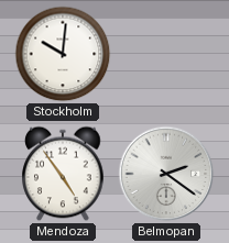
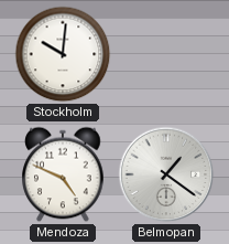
Mendoza: 4:54 -> 4:49
Belmopan: 2:21 -> 1:21
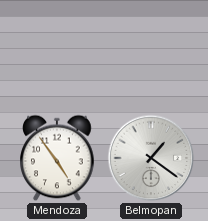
Stockholm: 10:01 -> none
Mendoza: 4:49 -> 4:54
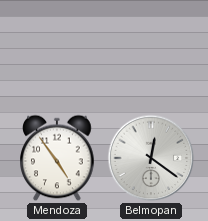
Belmopan: 1:21 -> 12:21
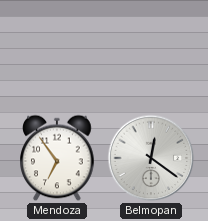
Mendoza: 4:54 -> 6:54
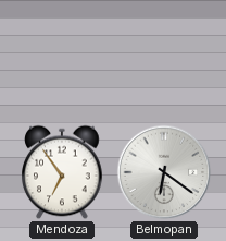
Belmopan: 12:21 -> 6:21
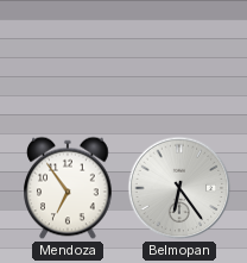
Belmopan: 6:21 -> 6:24
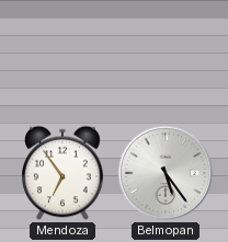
Belmopan: 6:24 -> 5:24
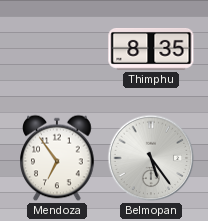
Thimphu: none -> 8:35
